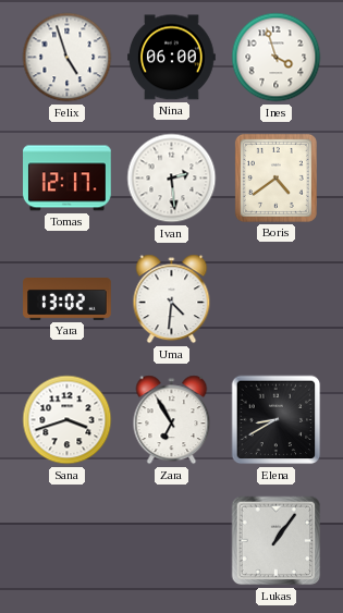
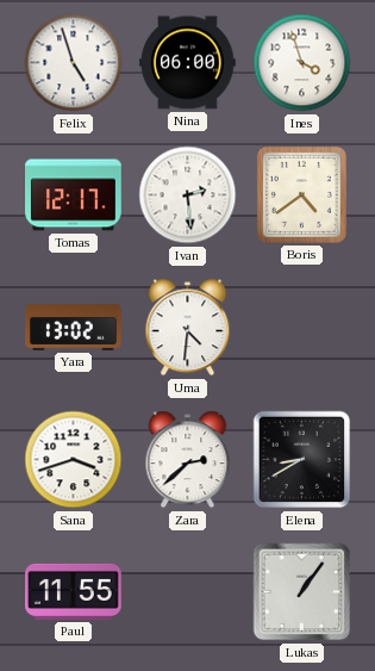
Zara: 6:55 -> 2:38
Paul: none -> 11:55
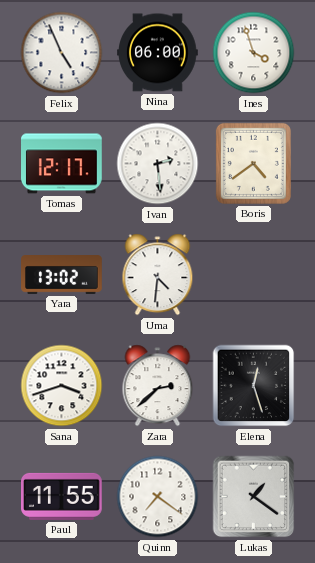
Felix: 4:57 -> 4:56
Elena: 8:40 -> 12:27
Quinn: none -> 7:21
Lukas: 1:06 -> 1:21
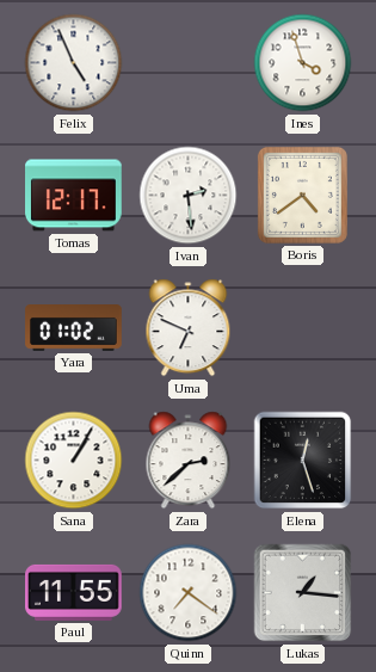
Nina: 06:00 -> none
Yara: 13:02 -> 01:02
Uma: 4:31 -> 6:49
Sana: 3:42 -> 1:05
Lukas: 1:21 -> 1:16
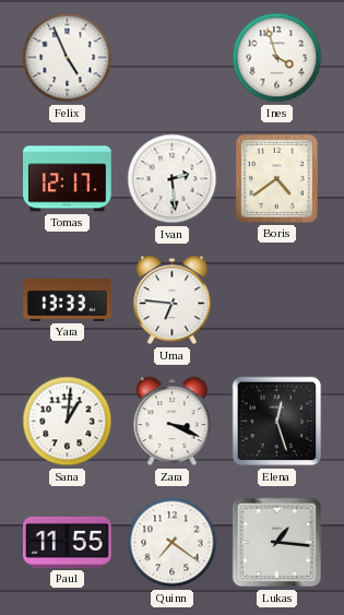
Yara: 01:02 -> 13:33
Uma: 6:49 -> 6:46
Sana: 1:05 -> 1:01
Zara: 2:38 -> 3:19
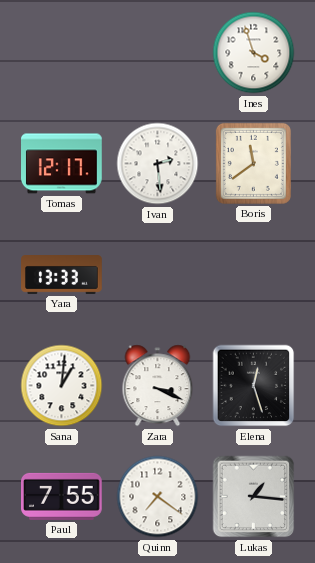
Felix: 4:56 -> none
Boris: 4:39 -> 11:39
Uma: 6:46 -> none
Paul: 11:55 -> 7:55
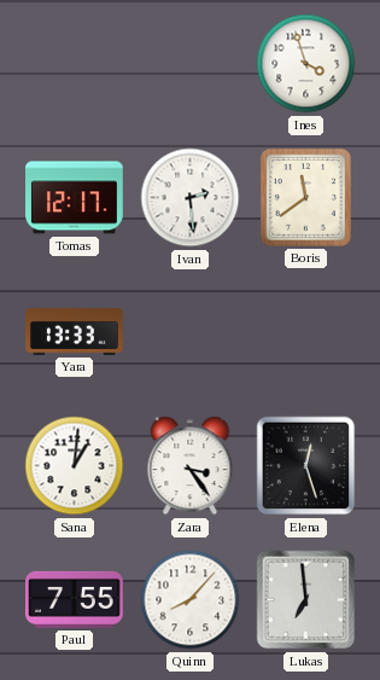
Zara: 3:19 -> 3:24
Quinn: 7:21 -> 8:07
Lukas: 1:16 -> 6:59
